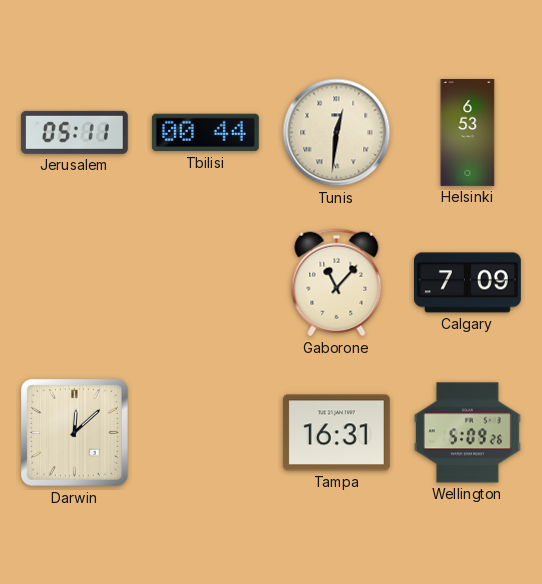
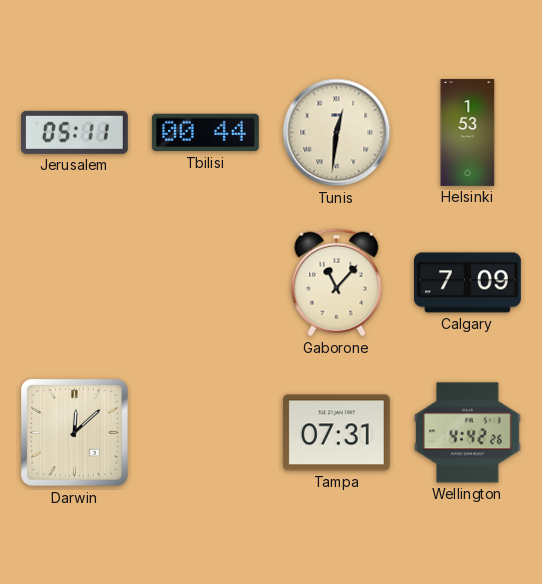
Helsinki: 6:53 -> 1:53
Tampa: 16:31 -> 07:31
Wellington: 5:09 -> 4:42
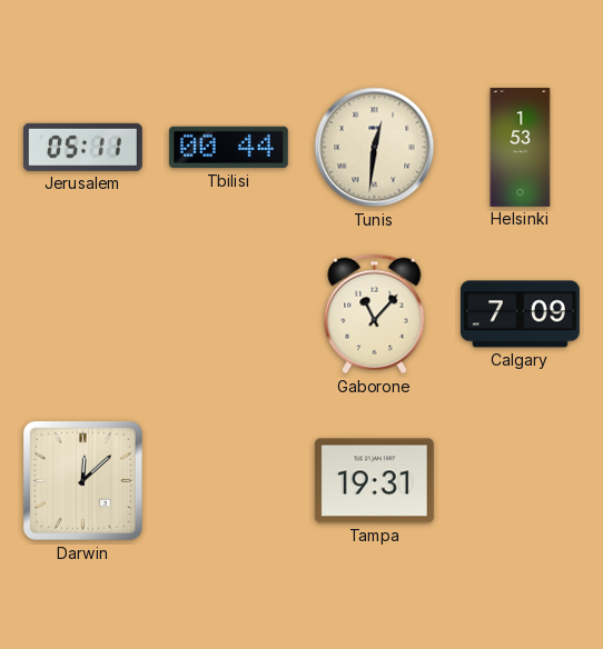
Tampa: 07:31 -> 19:31
Wellington: 4:42 -> none
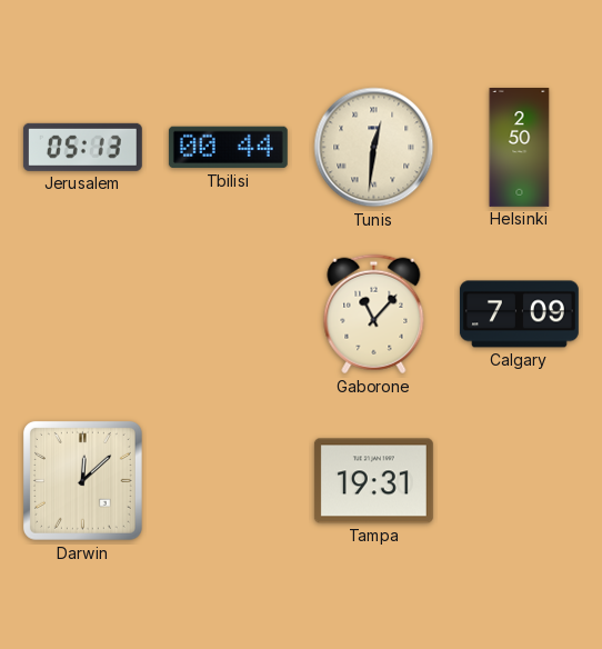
Jerusalem: 05:11 -> 05:13
Helsinki: 1:53 -> 2:50
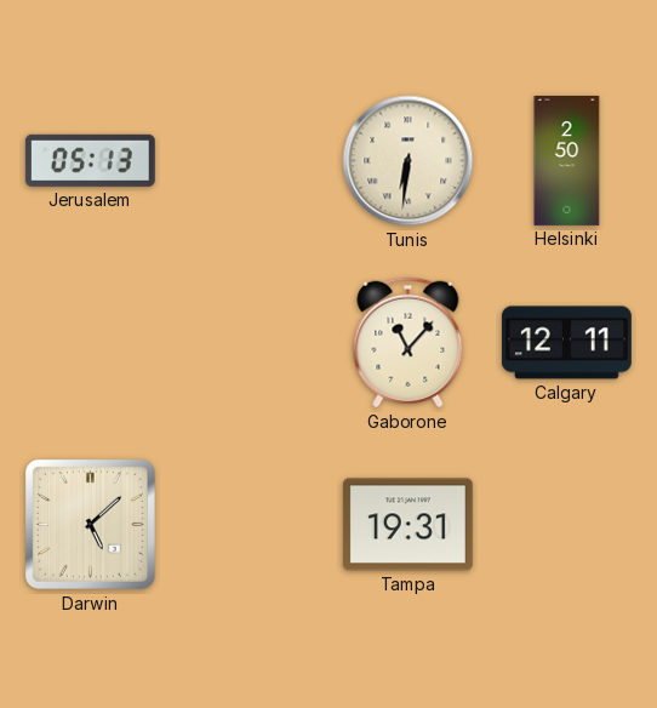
Tbilisi: 00:44 -> none
Tunis: 12:31 -> 6:31
Calgary: 7:09 -> 12:11
Darwin: 12:08 -> 5:08
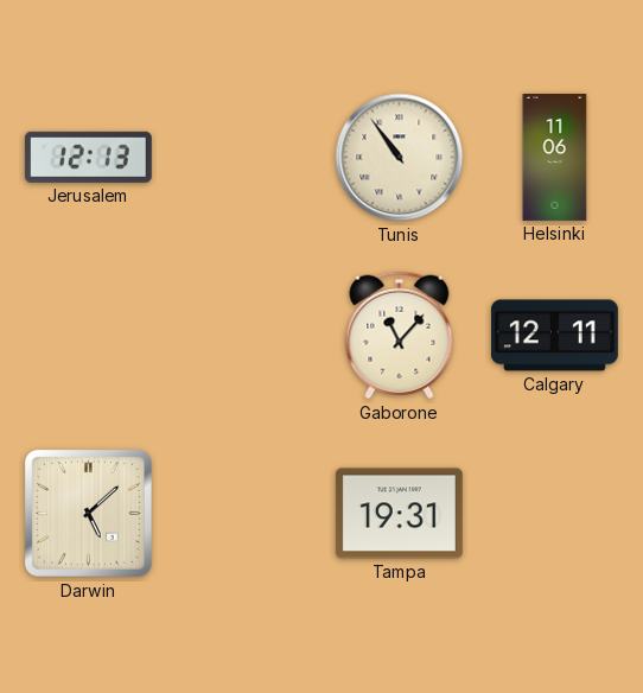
Jerusalem: 05:13 -> 12:13
Tunis: 6:31 -> 10:54
Helsinki: 2:50 -> 11:06
